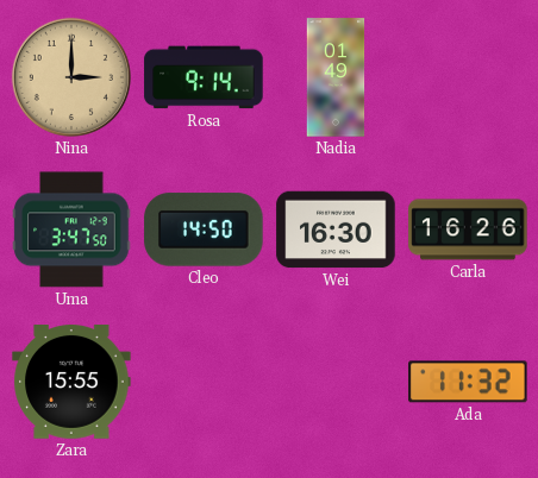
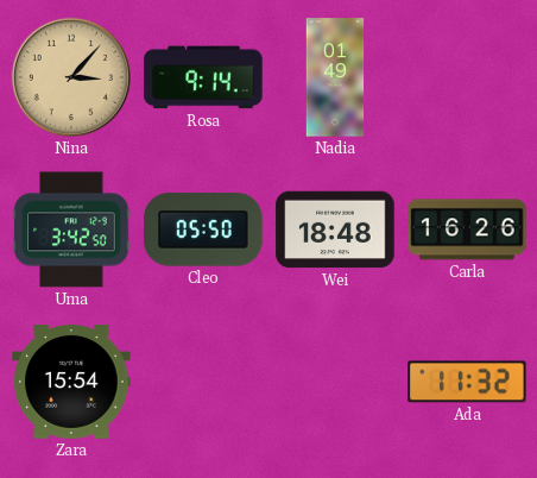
Nina: 3:00 -> 3:07
Uma: 3:47 -> 3:42
Cleo: 14:50 -> 05:50
Wei: 16:30 -> 18:48
Zara: 15:55 -> 15:54
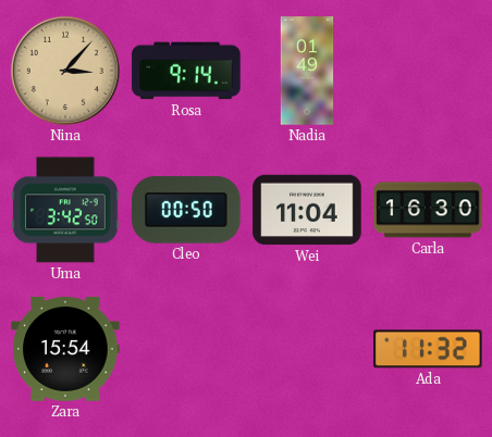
Cleo: 05:50 -> 00:50
Wei: 18:48 -> 11:04
Carla: 16:26 -> 16:30
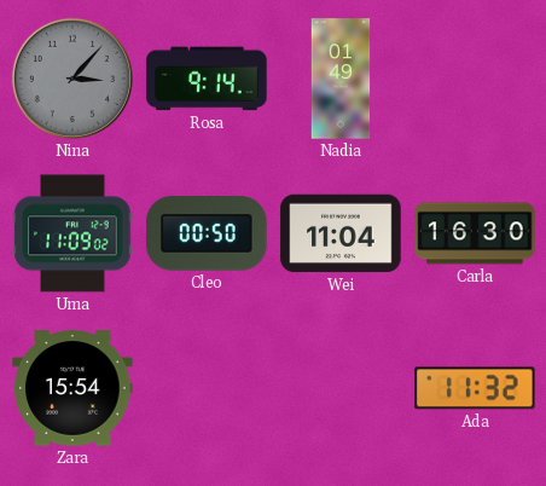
Nina dial: champagne -> grey
Uma: 3:42 -> 11:09
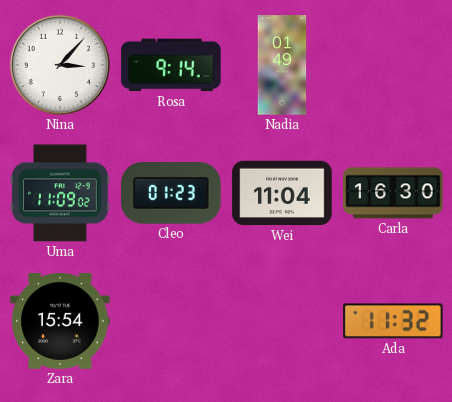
Nina dial: grey -> white
Cleo: 00:50 -> 01:23
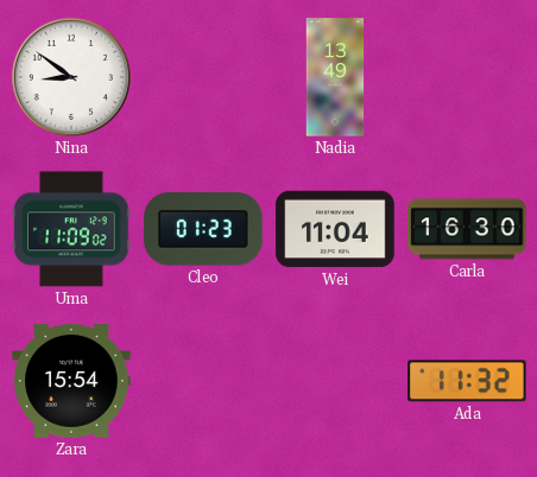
Nina: 3:07 -> 8:51
Rosa: 9:14 -> none
Nadia: 01:49 -> 13:49
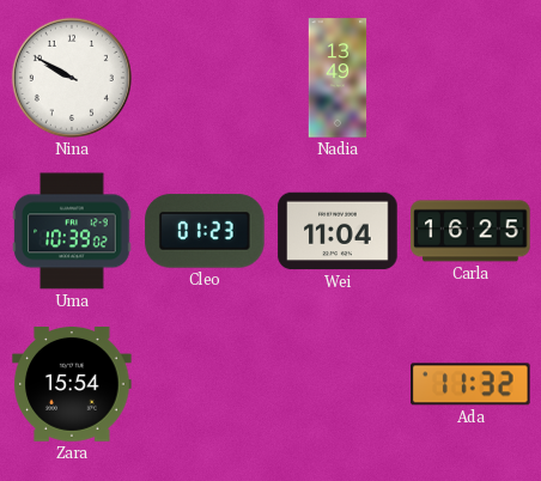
Nina: 8:51 -> 9:50
Uma: 11:09 -> 10:39
Carla: 16:30 -> 16:25
